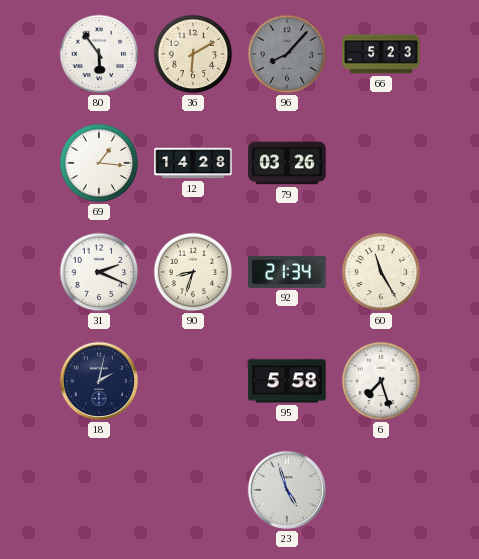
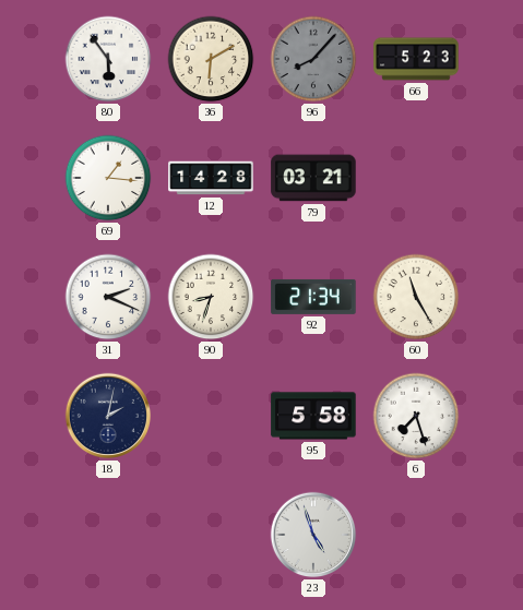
79: 03:26 -> 03:21
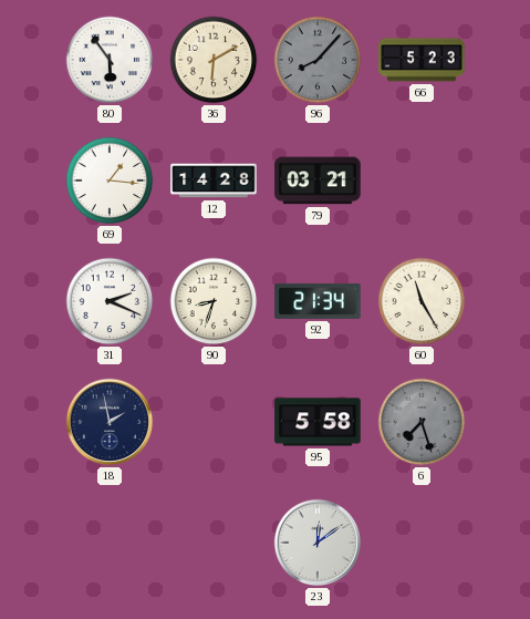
18: 2:02 -> 1:58
6 dial: white -> grey
23: 4:57 -> 12:09
